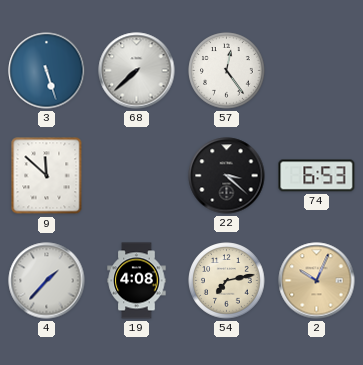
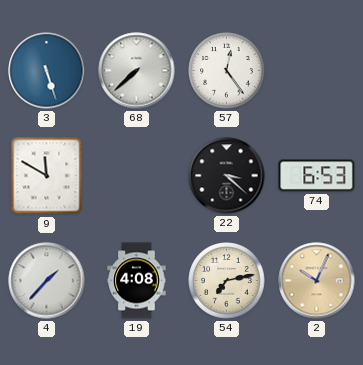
9: 11:52 -> 11:50
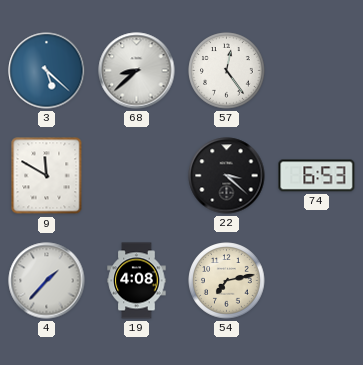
3: 5:27 -> 5:22
68: 7:38 -> 8:38
2: 10:04 -> none
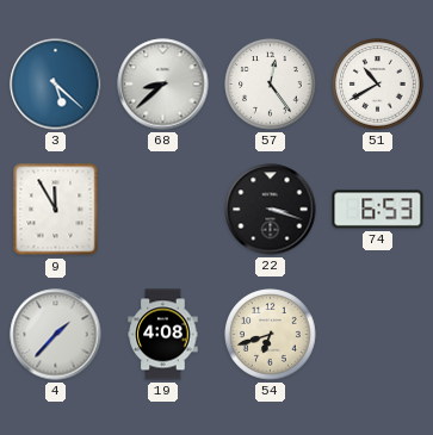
51: none -> 10:40
9: 11:50 -> 11:55
22: 3:22 -> 3:18
54: 7:13 -> 6:42
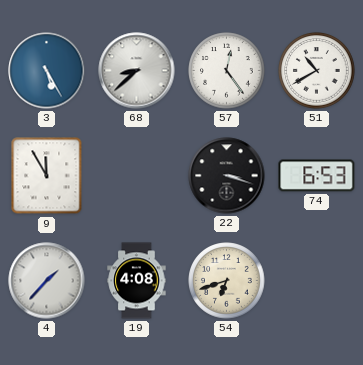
3: 5:22 -> 5:25
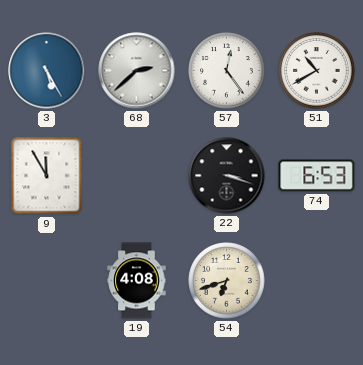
68: 8:38 -> 2:38
4: 1:37 -> none
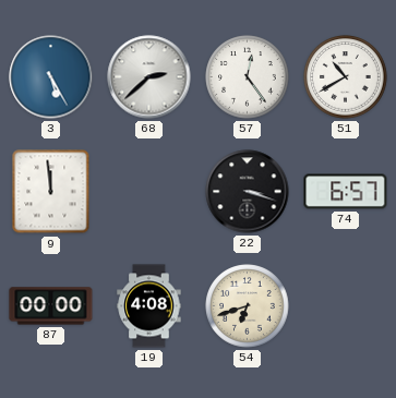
9: 11:55 -> 11:59
74: 6:53 -> 6:57
87: none -> 00:00
